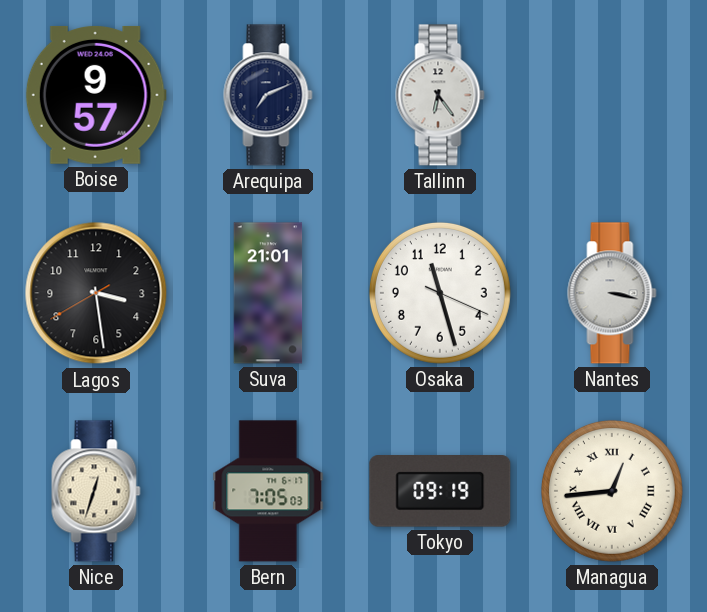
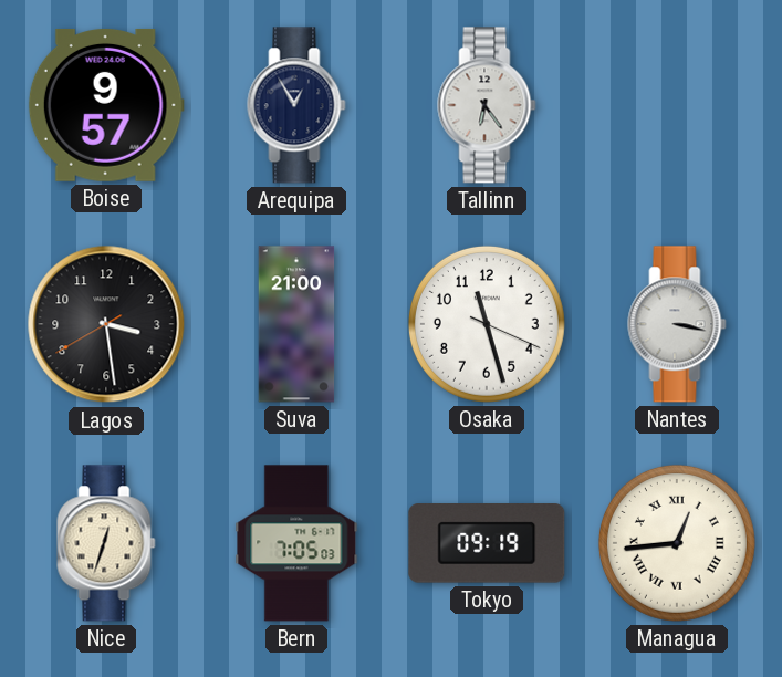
Arequipa: 7:11 -> 12:55
Suva: 21:01 -> 21:00
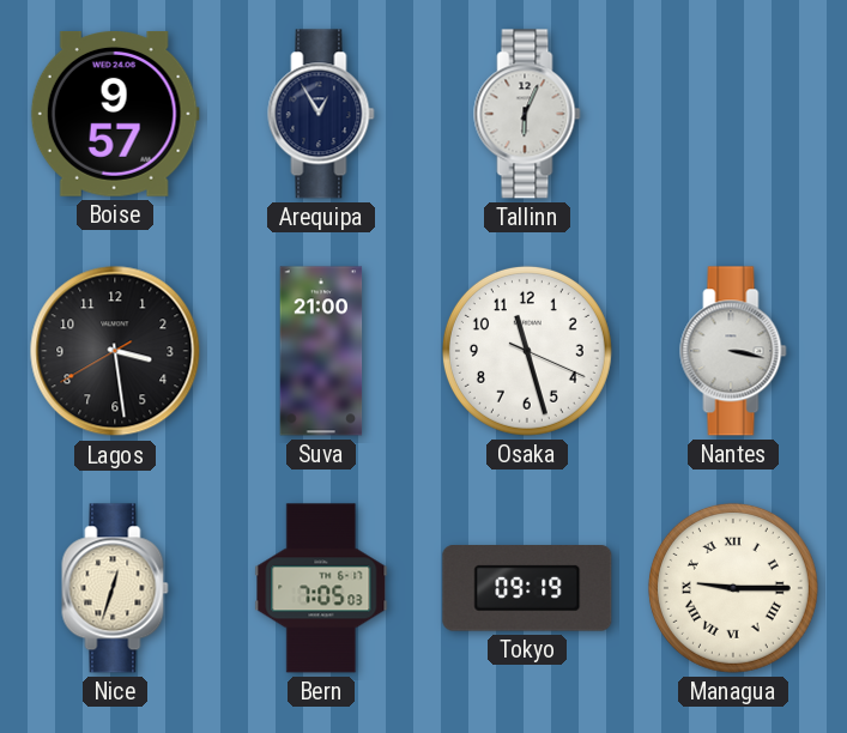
Tallinn: 6:24 -> 6:04
Managua: 12:44 -> 9:15
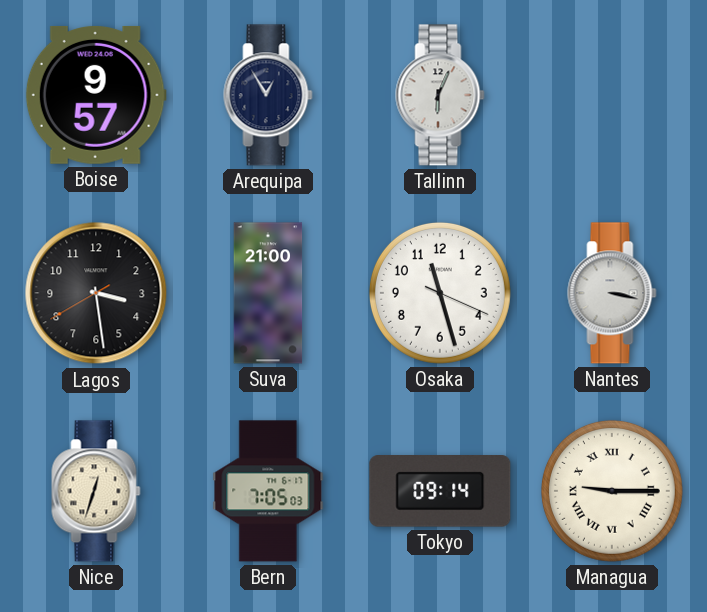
Tokyo: 09:19 -> 09:14
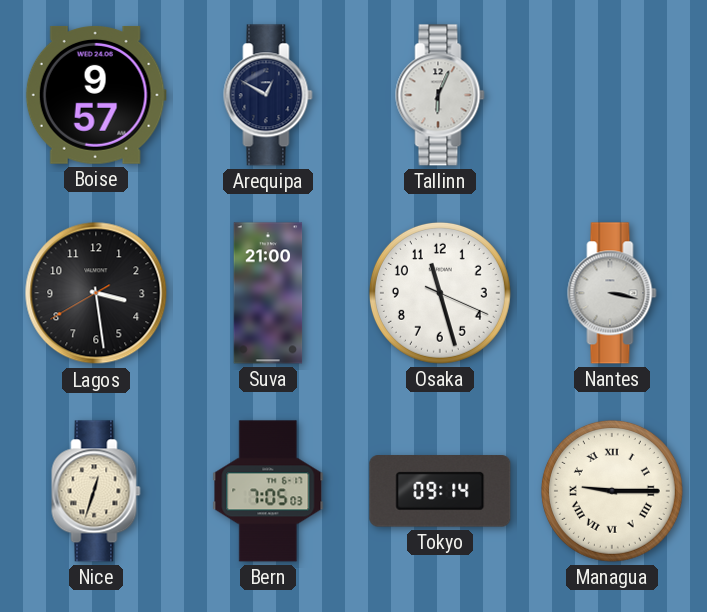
Arequipa: 12:55 -> 12:50
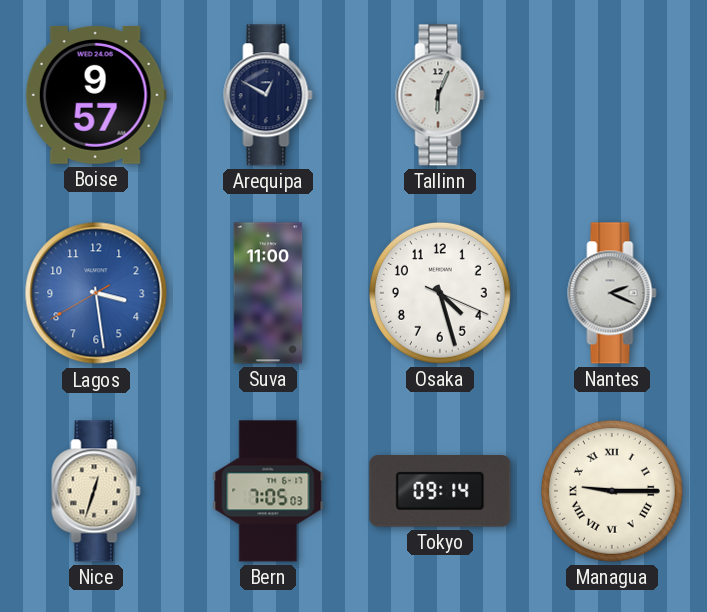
Lagos dial: black -> blue
Suva: 21:00 -> 11:00
Osaka: 11:27 -> 4:27
Nantes: 3:17 -> 2:19
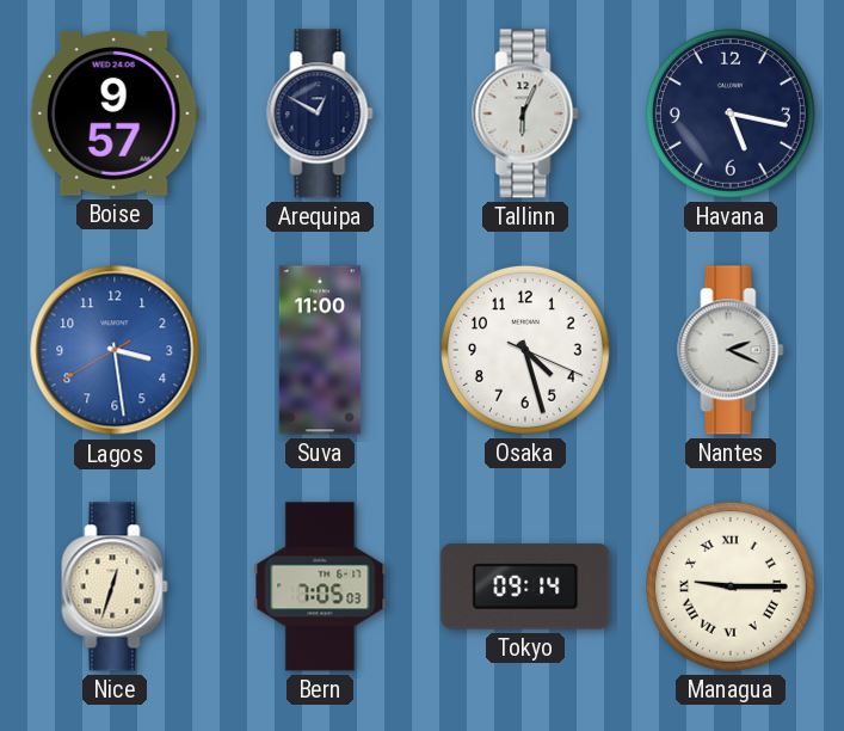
Havana: none -> 5:17
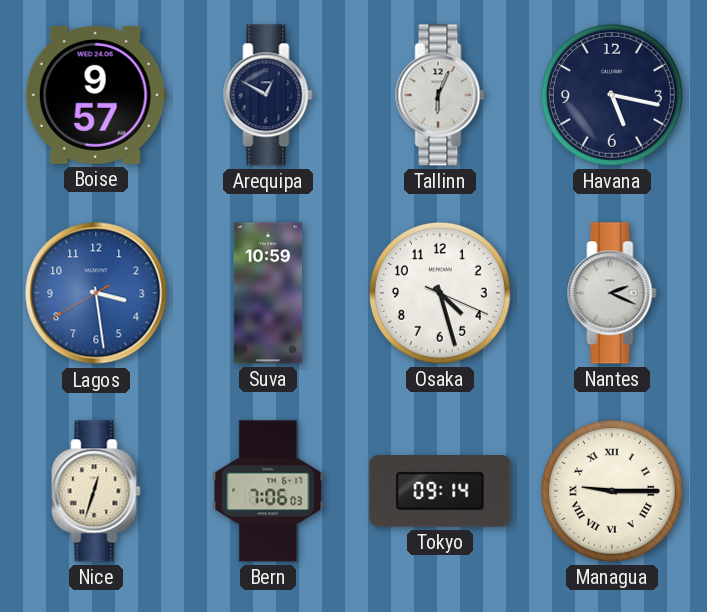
Suva: 11:00 -> 10:59
Bern: 7:05 -> 7:06
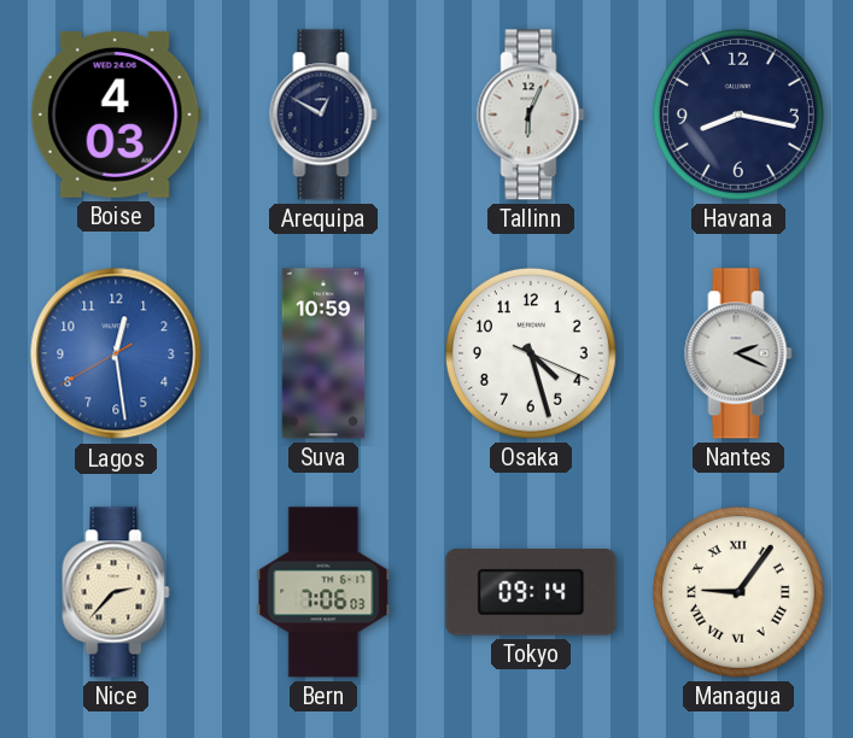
Boise: 9:57 -> 4:03
Havana: 5:17 -> 8:17
Lagos: 3:28 -> 12:28
Nice: 12:33 -> 2:37
Managua: 9:15 -> 9:06
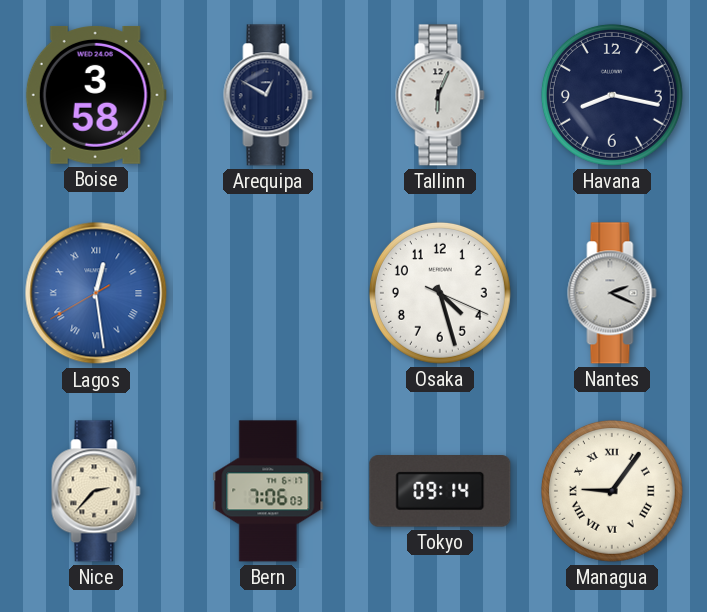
Boise: 4:03 -> 3:58
Lagos numerals: Arabic -> Roman
Suva: 10:59 -> none
